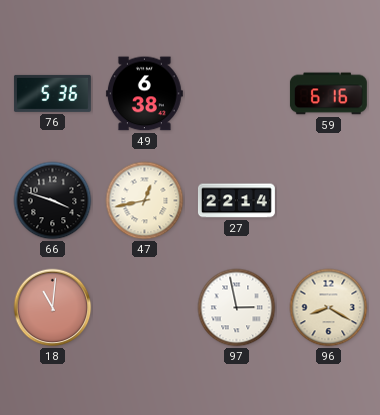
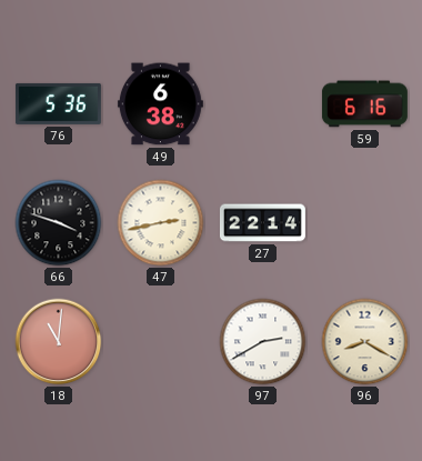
47: 12:43 -> 2:43
97: 2:58 -> 2:40
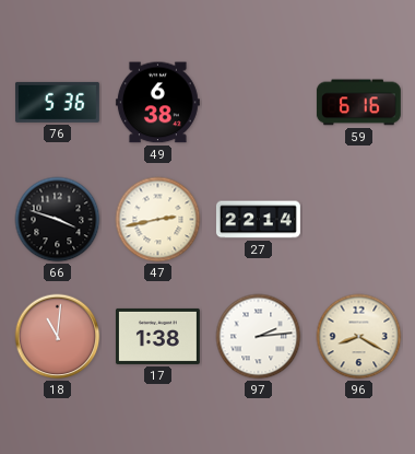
17: none -> 1:38
97: 2:40 -> 2:14
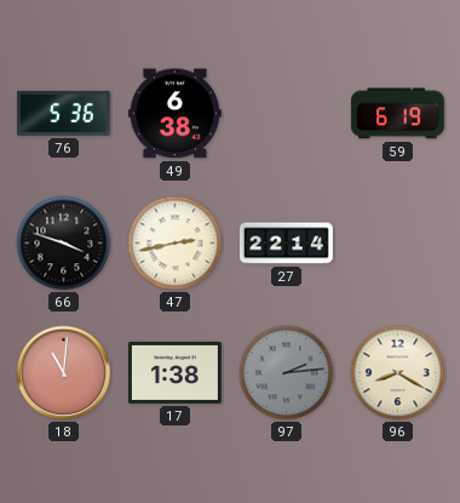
59: 6:16 -> 6:19
97 dial: white -> grey
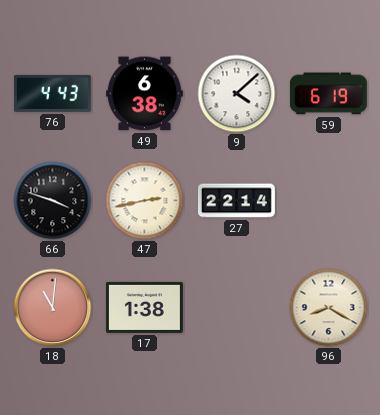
76: 5:36 -> 4:43
9: none -> 4:08
97: 2:14 -> none
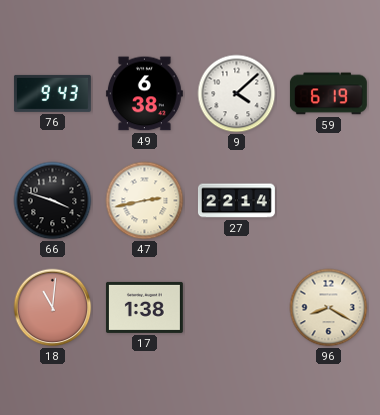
76: 4:43 -> 9:43
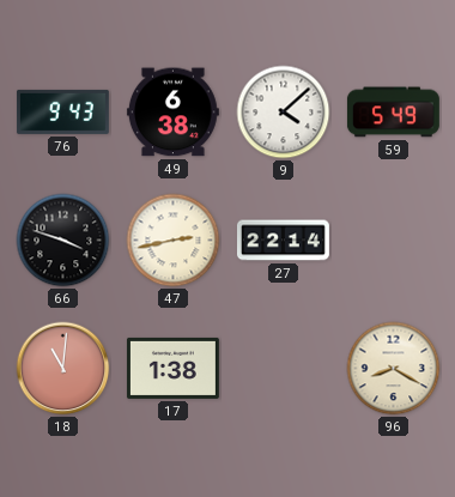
59: 6:19 -> 5:49
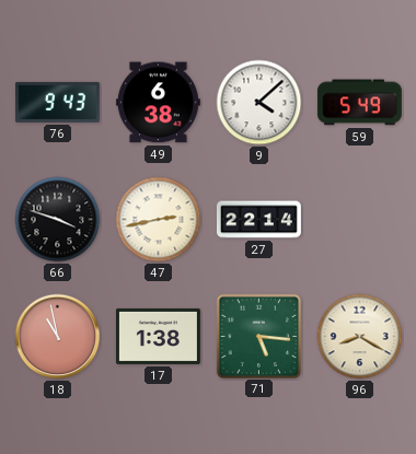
18: 11:01 -> 10:58
71: none -> 5:16
